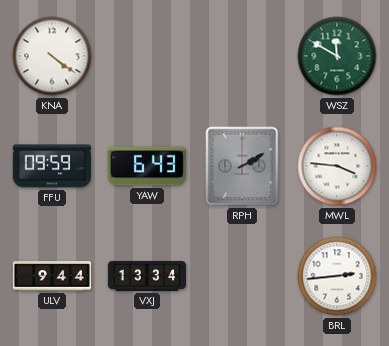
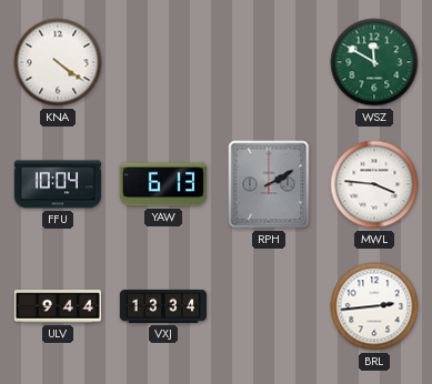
FFU: 09:59 -> 10:04
YAW: 6:43 -> 6:13
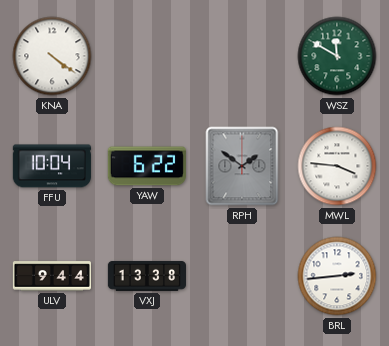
YAW: 6:13 -> 6:22
RPH: 2:10 -> 1:51
VXJ: 13:34 -> 13:38
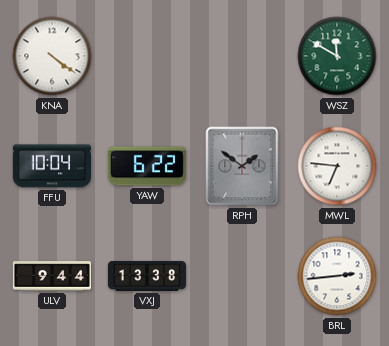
MWL: 3:46 -> 6:46
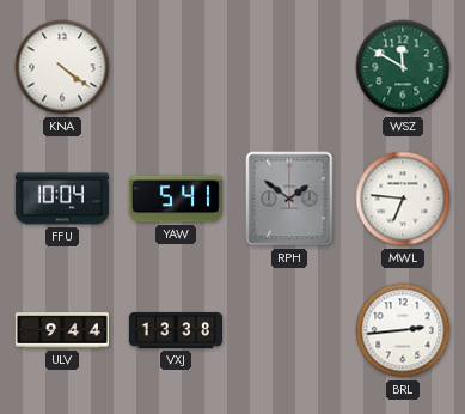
YAW: 6:22 -> 5:41
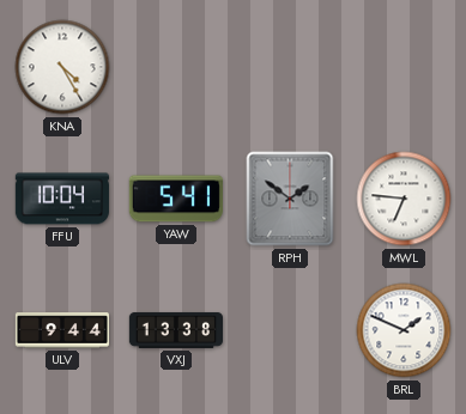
KNA: 4:21 -> 4:25
WSZ: 11:50 -> none
BRL: 2:44 -> 1:49
